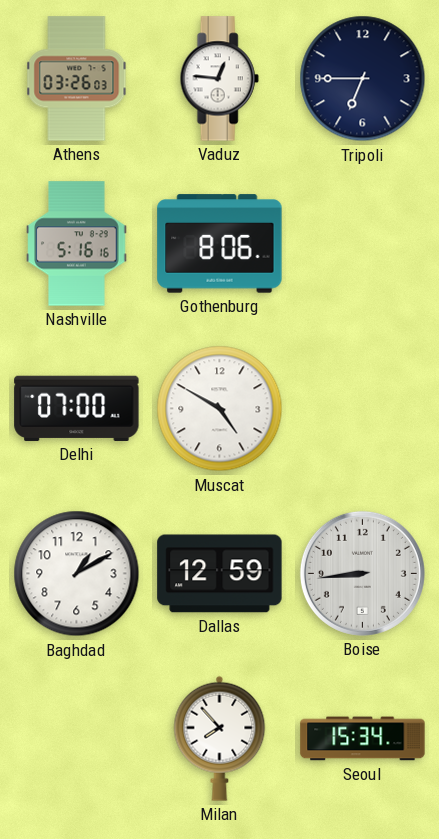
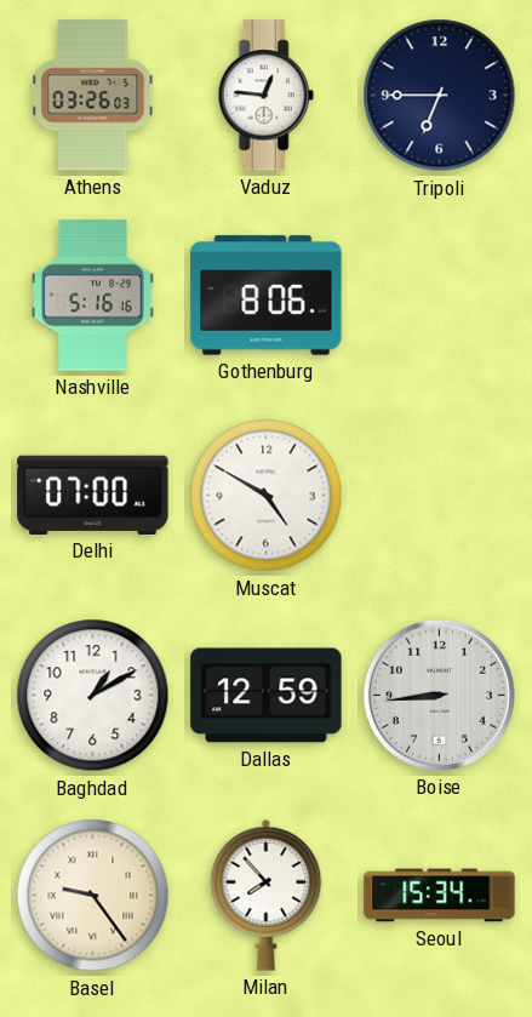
Basel: none -> 9:24
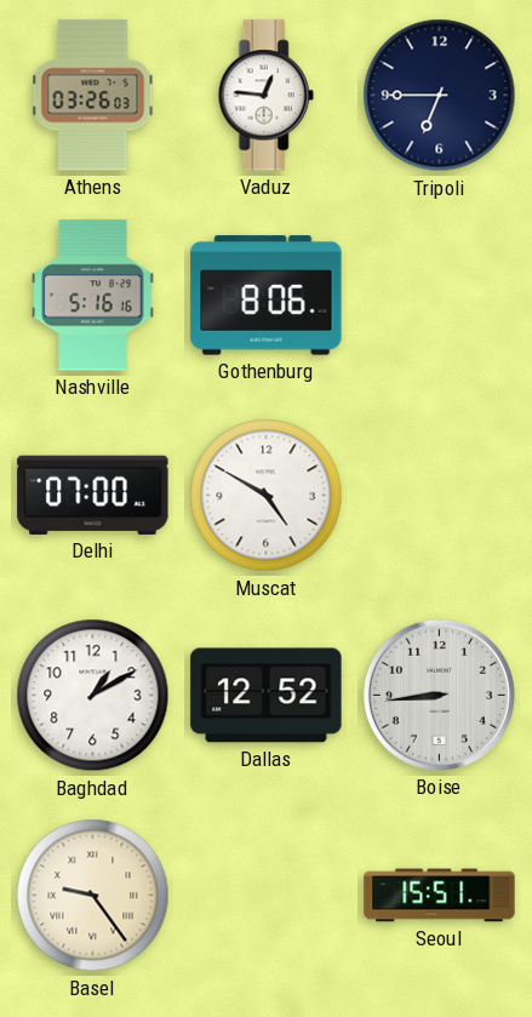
Dallas: 12:59 -> 12:52
Milan: 7:53 -> none
Seoul: 15:34 -> 15:51
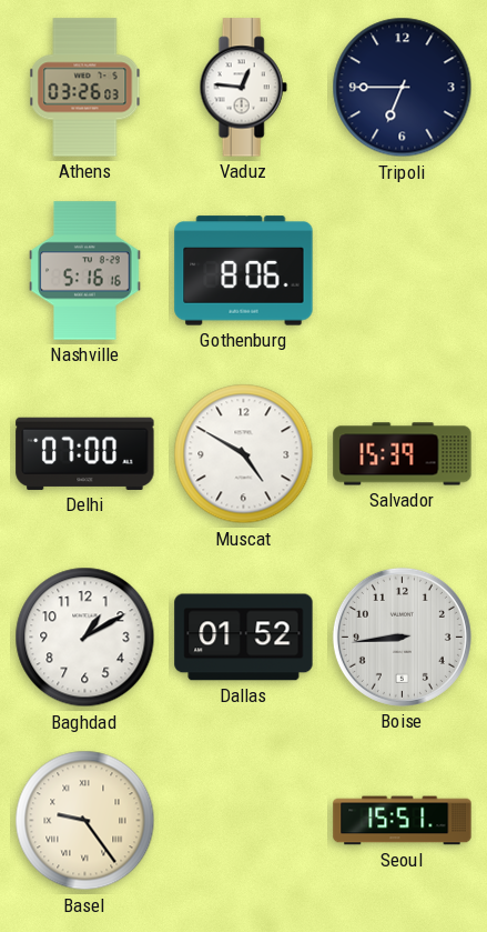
Salvador: none -> 15:39
Dallas: 12:52 -> 01:52
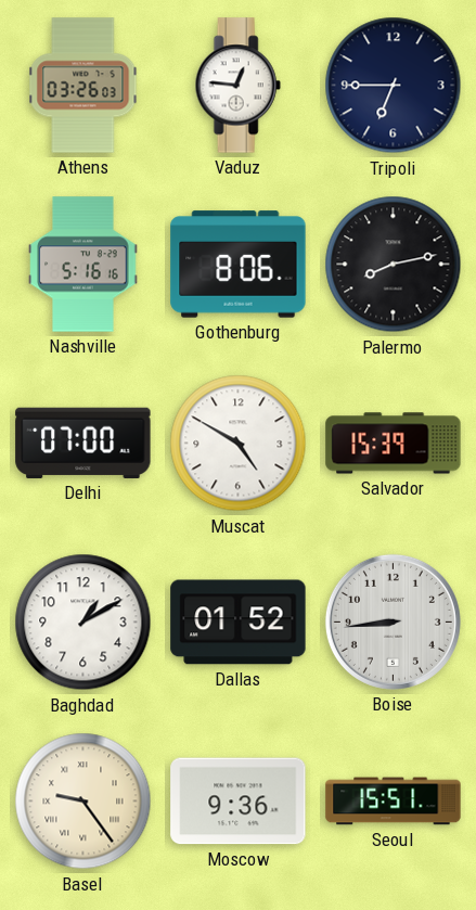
Palermo: none -> 8:13
Moscow: none -> 9:36
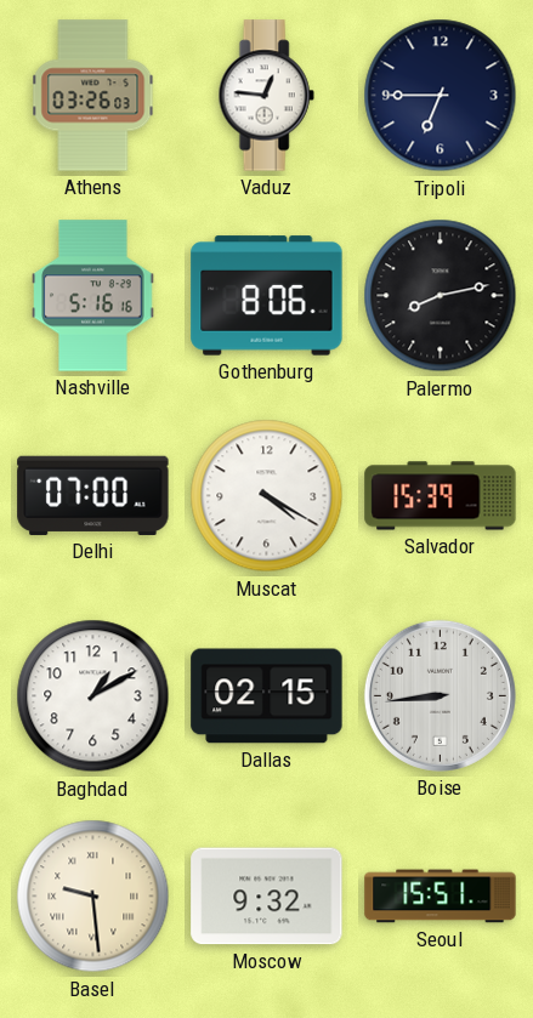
Muscat: 4:50 -> 4:20
Dallas: 01:52 -> 02:15
Basel: 9:24 -> 9:29
Moscow: 9:36 -> 9:32
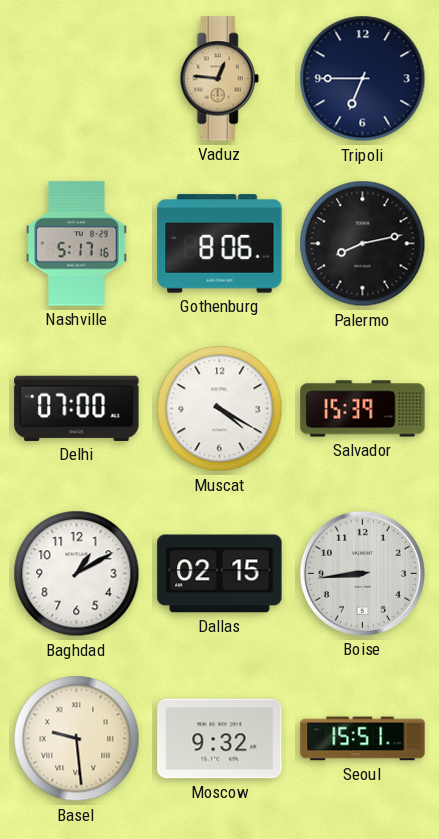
Athens: 03:26 -> none
Vaduz dial: white -> champagne
Nashville: 5:16 -> 5:17
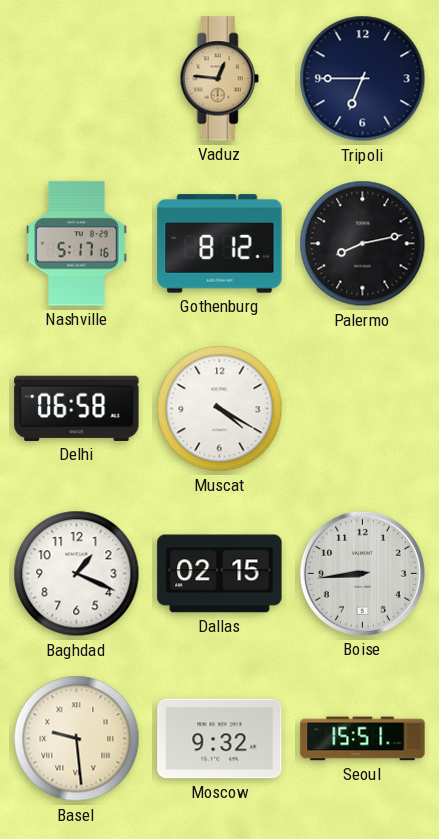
Gothenburg: 8:06 -> 8:12
Delhi: 07:00 -> 06:58
Salvador: 15:39 -> none
Baghdad: 1:10 -> 1:19
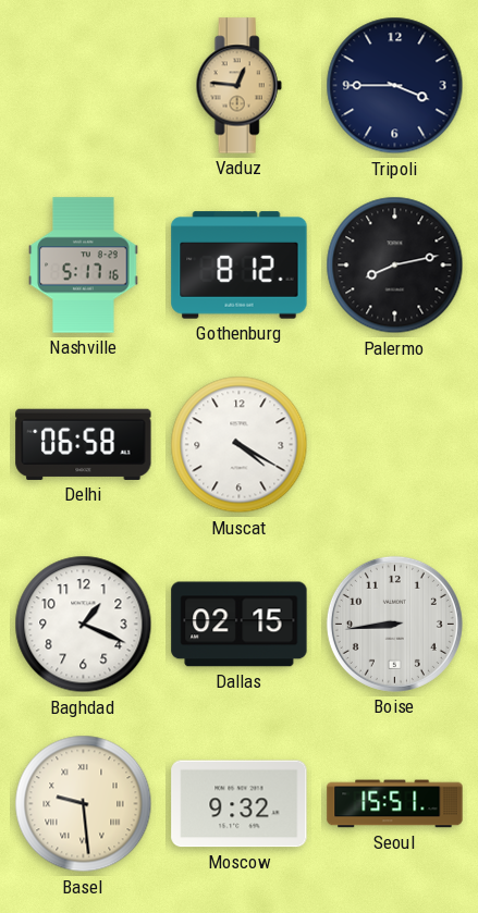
Tripoli: 6:45 -> 3:45
